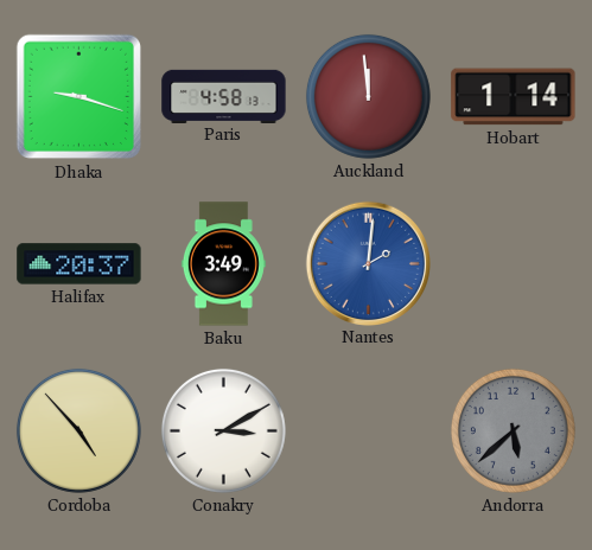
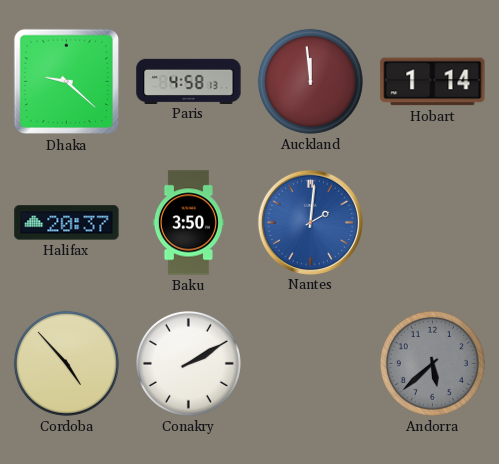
Dhaka: 9:18 -> 9:22
Baku: 3:49 -> 3:50
Conakry: 3:10 -> 2:10
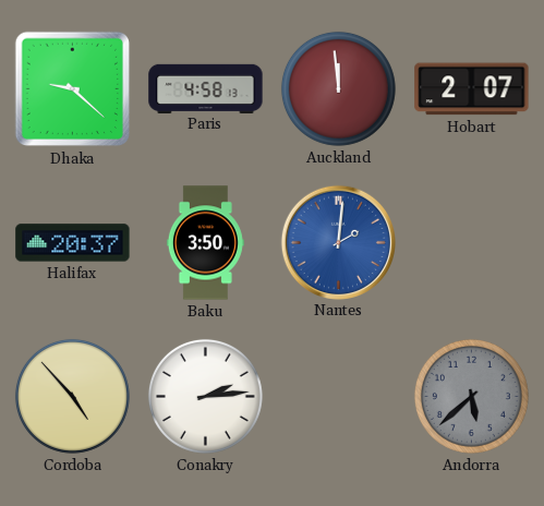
Hobart: 1:14 -> 2:07
Conakry: 2:10 -> 2:14
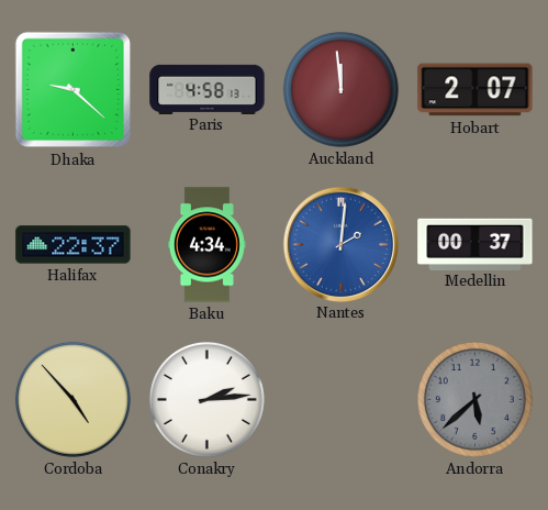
Halifax: 20:37 -> 22:37
Baku: 3:50 -> 4:34
Medellin: none -> 00:37
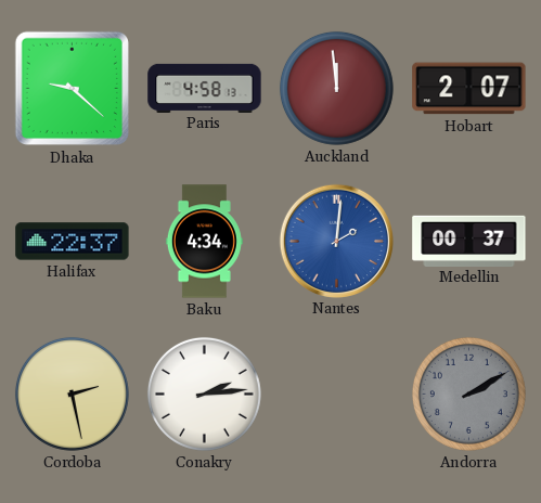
Cordoba: 4:53 -> 2:28
Andorra: 5:38 -> 2:10
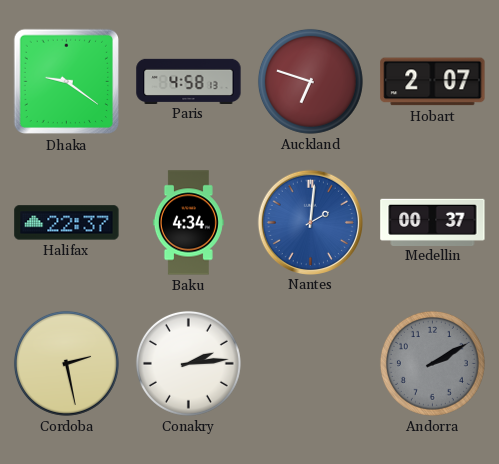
Dhaka: 9:22 -> 9:21
Auckland: 11:59 -> 6:48
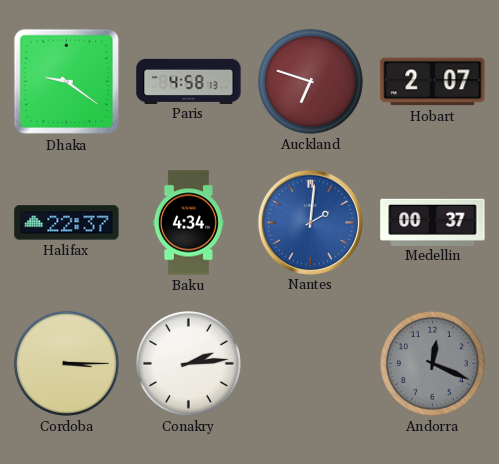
Cordoba: 2:28 -> 3:15
Andorra: 2:10 -> 12:19
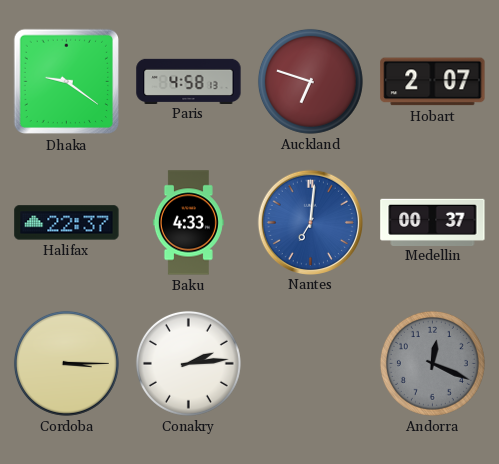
Baku: 4:34 -> 4:33
Nantes: 2:01 -> 7:01
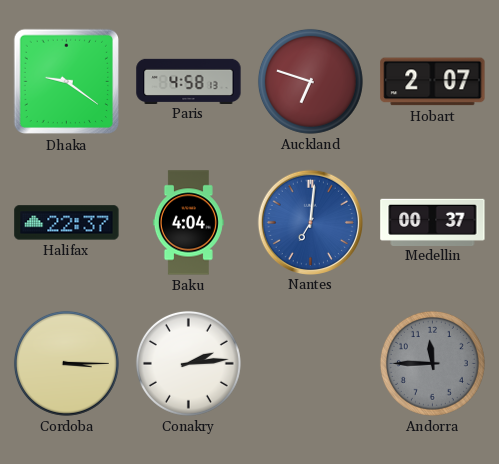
Baku: 4:33 -> 4:04
Andorra: 12:19 -> 11:45
